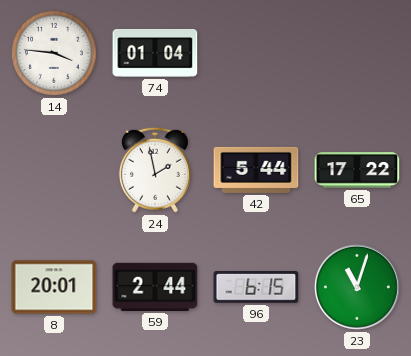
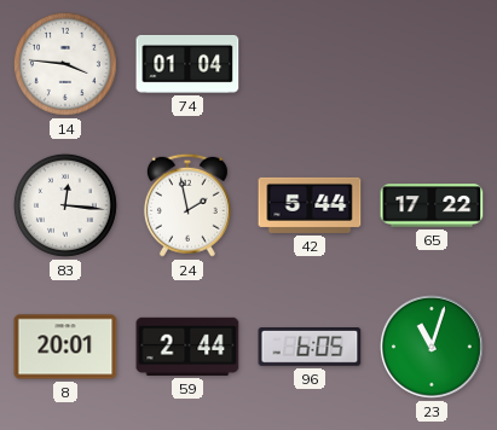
83: none -> 12:16
96: 6:15 -> 6:05
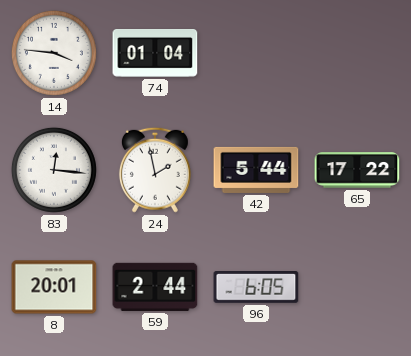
23: 11:03 -> none
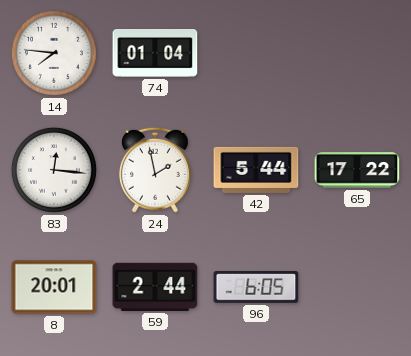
14: 3:46 -> 7:46
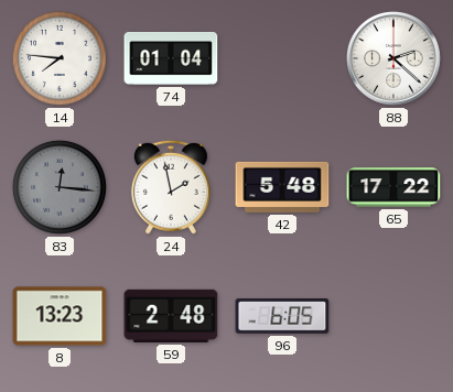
88: none -> 2:22
83 dial: white -> grey
42: 5:44 -> 5:48
8: 20:01 -> 13:23
59: 2:44 -> 2:48
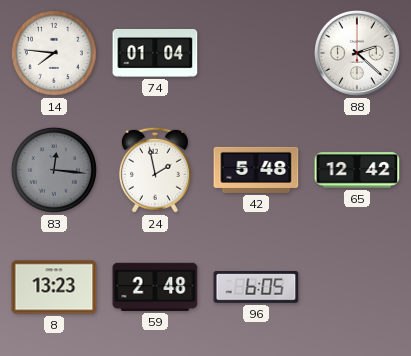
65: 17:22 -> 12:42
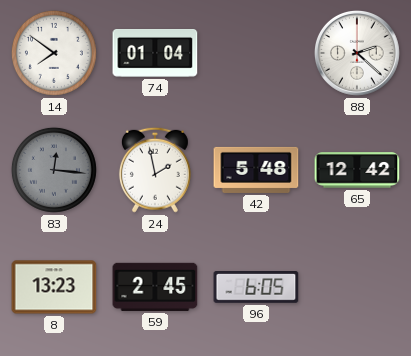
14: 7:46 -> 7:51
59: 2:48 -> 2:45
